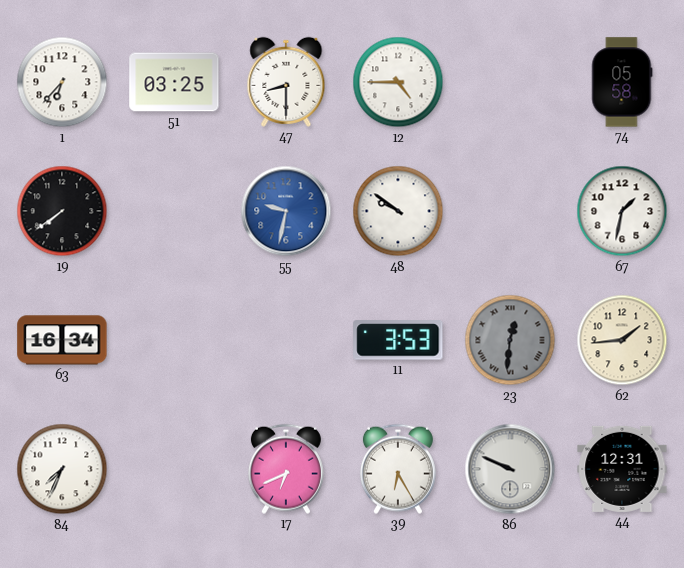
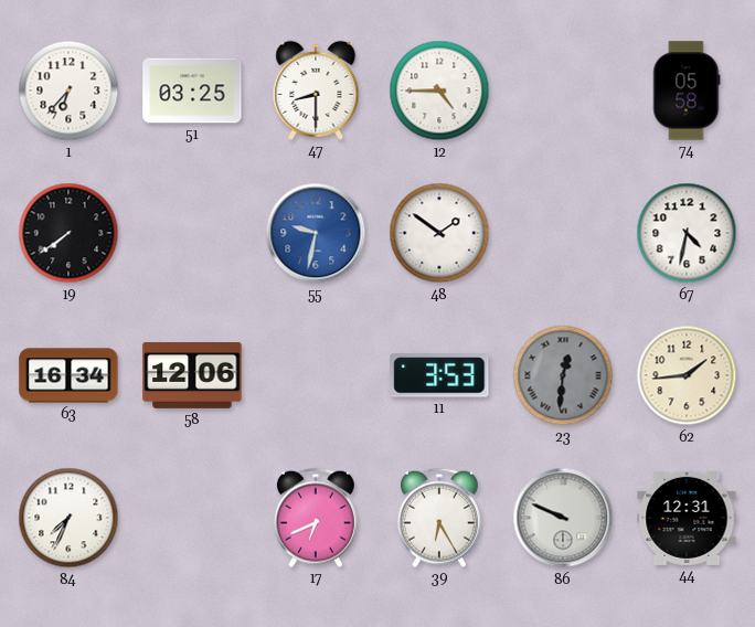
48: 9:51 -> 1:51
67: 1:32 -> 4:32
58: none -> 12:06
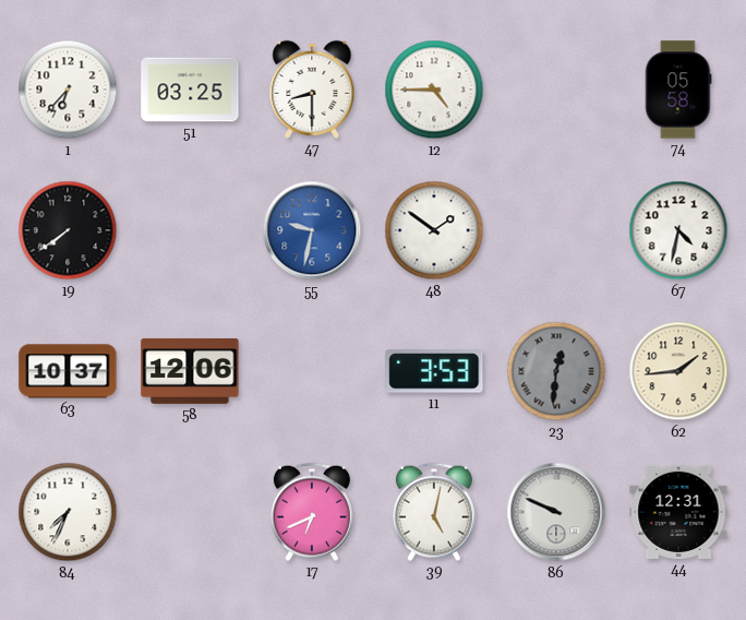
63: 16:34 -> 10:37
39: 6:25 -> 5:02
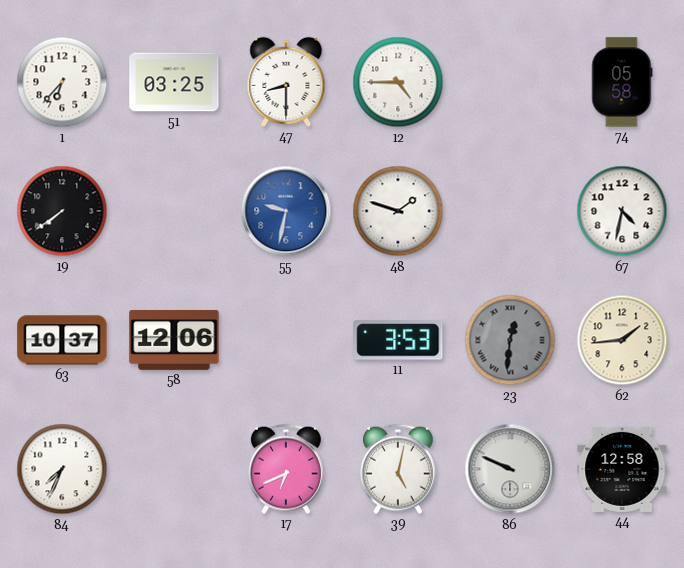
48: 1:51 -> 1:48
44: 12:31 -> 12:58
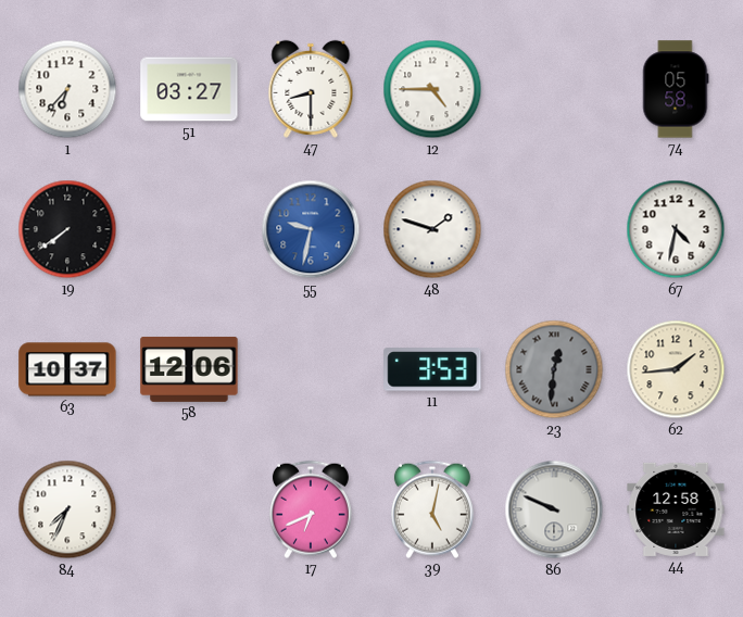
51: 03:25 -> 03:27
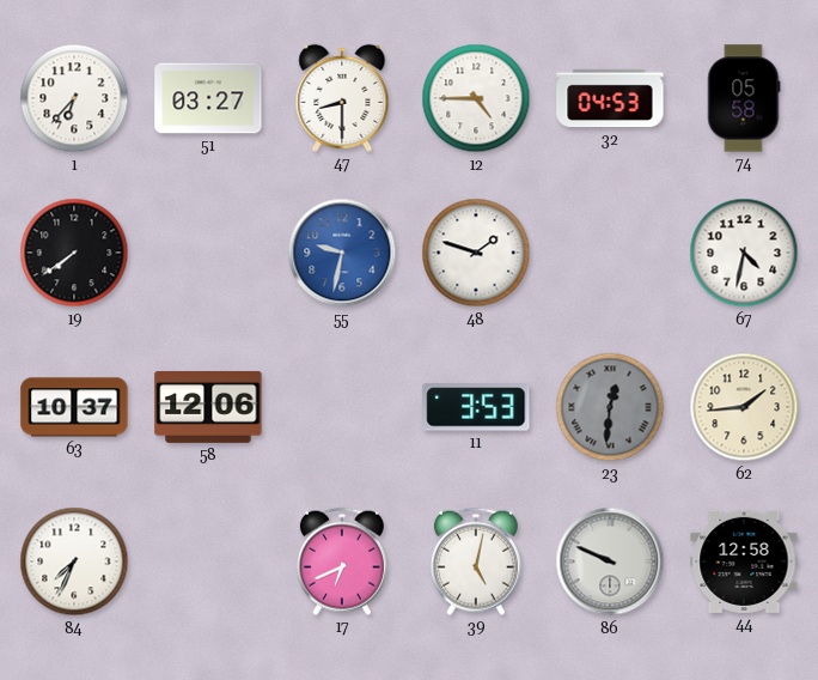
32: none -> 04:53
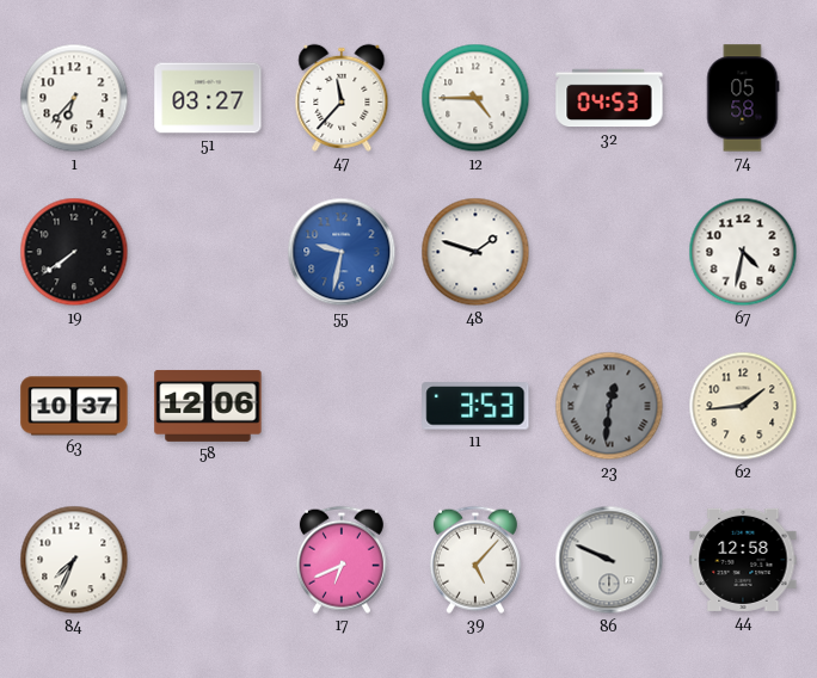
47: 8:30 -> 11:37
39: 5:02 -> 5:07
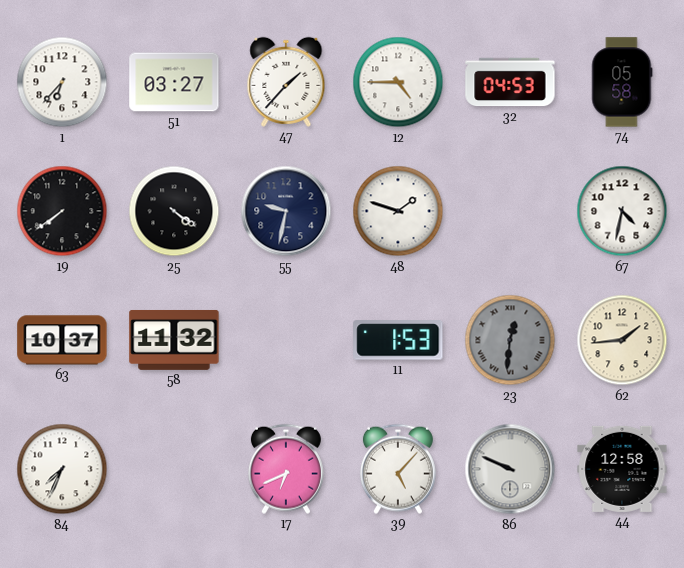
47: 11:37 -> 1:37
25: none -> 4:21
55 dial: blue -> navy
58: 12:06 -> 11:32
11: 3:53 -> 1:53
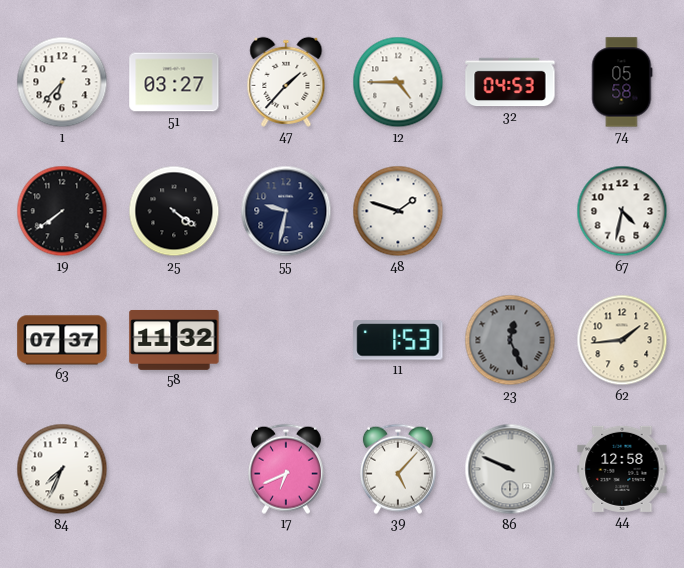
63: 10:37 -> 07:37
23: 12:31 -> 12:26
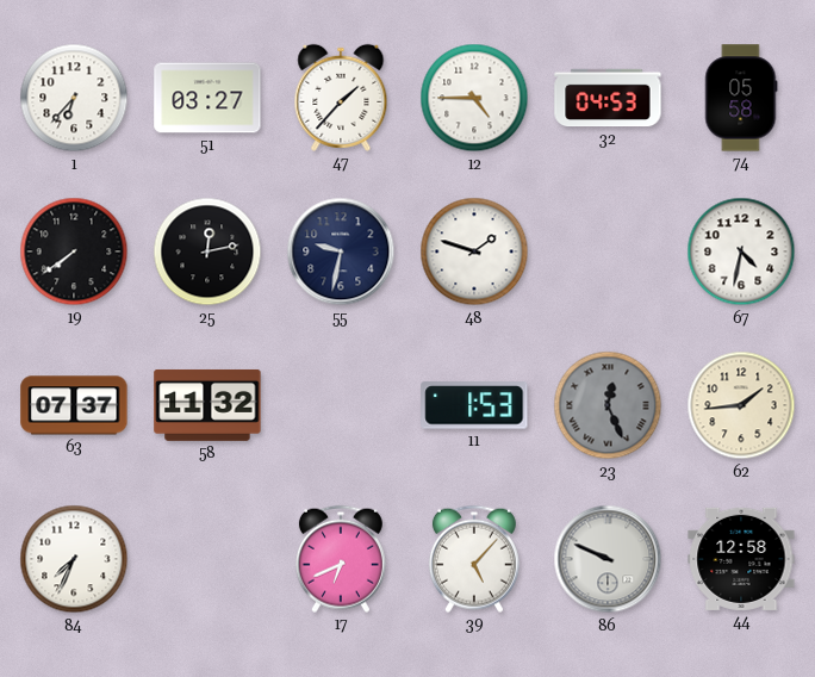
25: 4:21 -> 12:13
